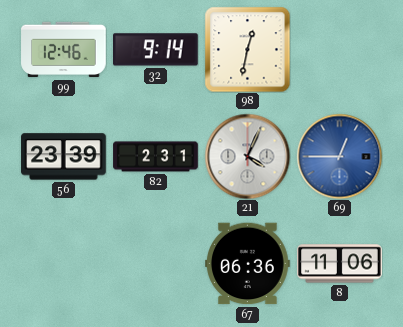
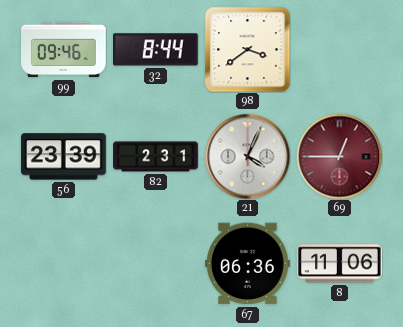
99: 12:46 -> 09:46
32: 9:14 -> 8:44
98: 12:32 -> 3:39
69 dial: blue -> burgundy
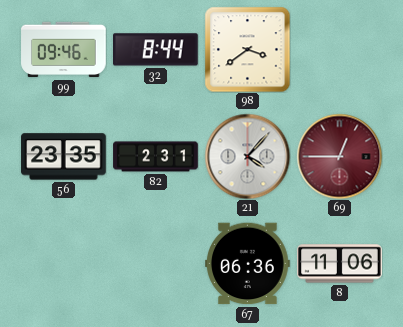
56: 23:39 -> 23:35
21: 4:04 -> 4:07
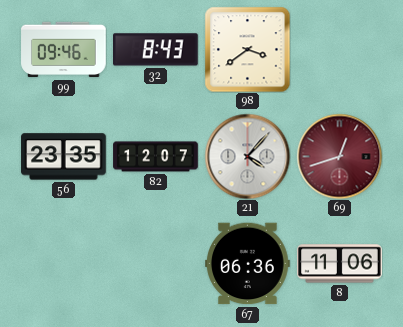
32: 8:44 -> 8:43
82: 2:31 -> 12:07
69: 12:45 -> 12:42
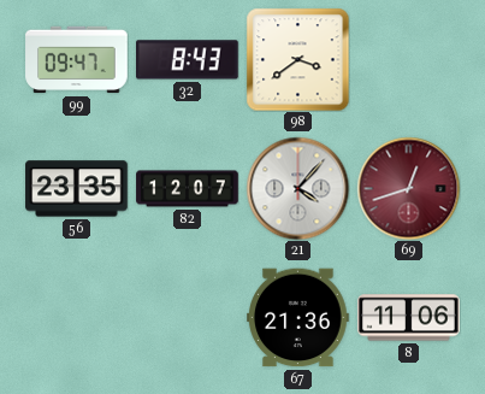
99: 09:46 -> 09:47
67: 06:36 -> 21:36
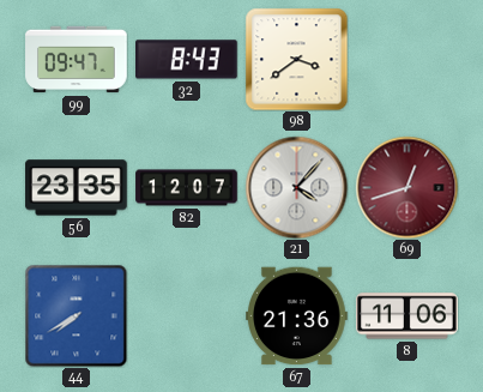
44: none -> 7:40
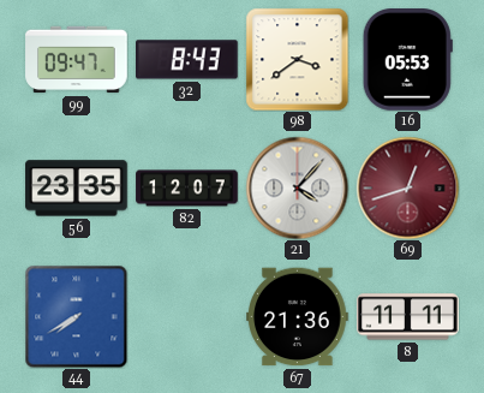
16: none -> 05:53
8: 11:06 -> 11:11
